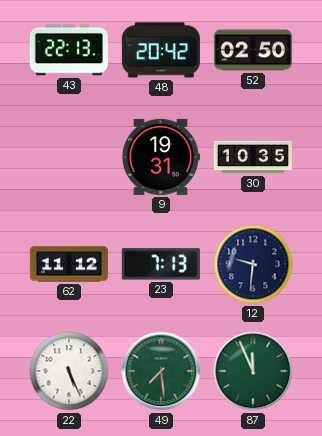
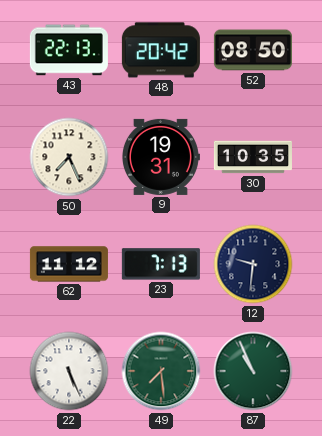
52: 02:50 -> 08:50
50: none -> 7:26
87: 11:56 -> 10:56
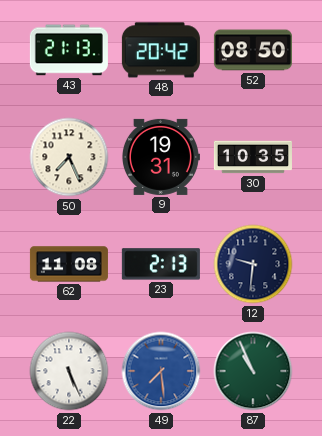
43: 22:13 -> 21:13
62: 11:12 -> 11:08
23: 7:13 -> 2:13
49 dial: green -> blue
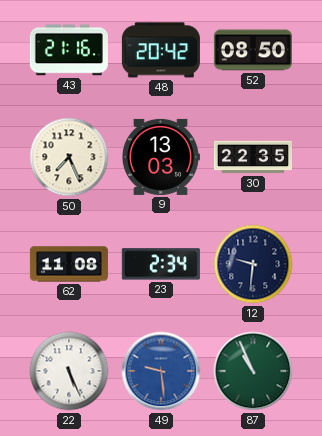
43: 21:13 -> 21:16
9: 19:31 -> 13:03
30: 10:35 -> 22:35
23: 2:13 -> 2:34
49: 7:29 -> 9:29
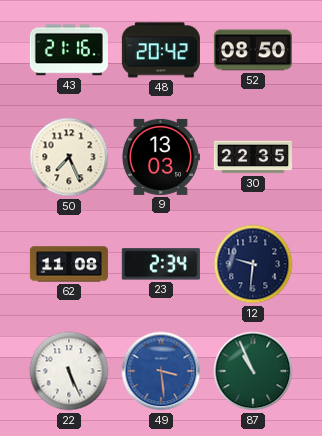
49: 9:29 -> 3:29
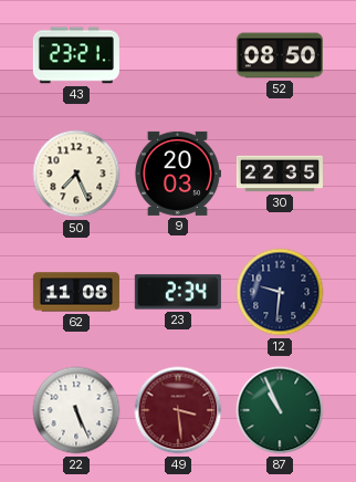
43: 21:16 -> 23:21
48: 20:42 -> none
9: 13:03 -> 20:03
49 dial: blue -> burgundy
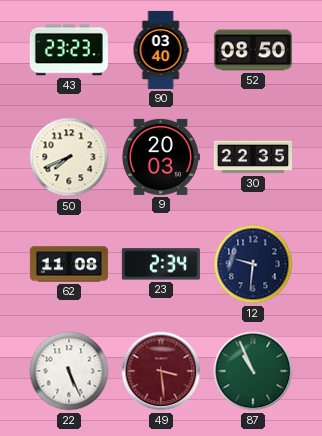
43: 23:21 -> 23:23
90: none -> 03:40
50: 7:26 -> 7:41
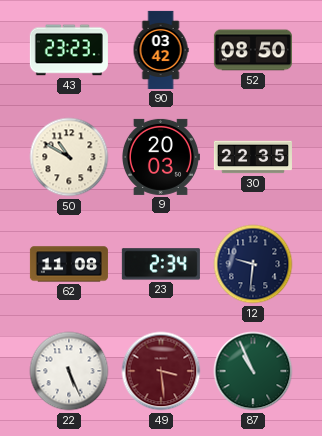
90: 03:40 -> 03:42
50: 7:41 -> 10:50
